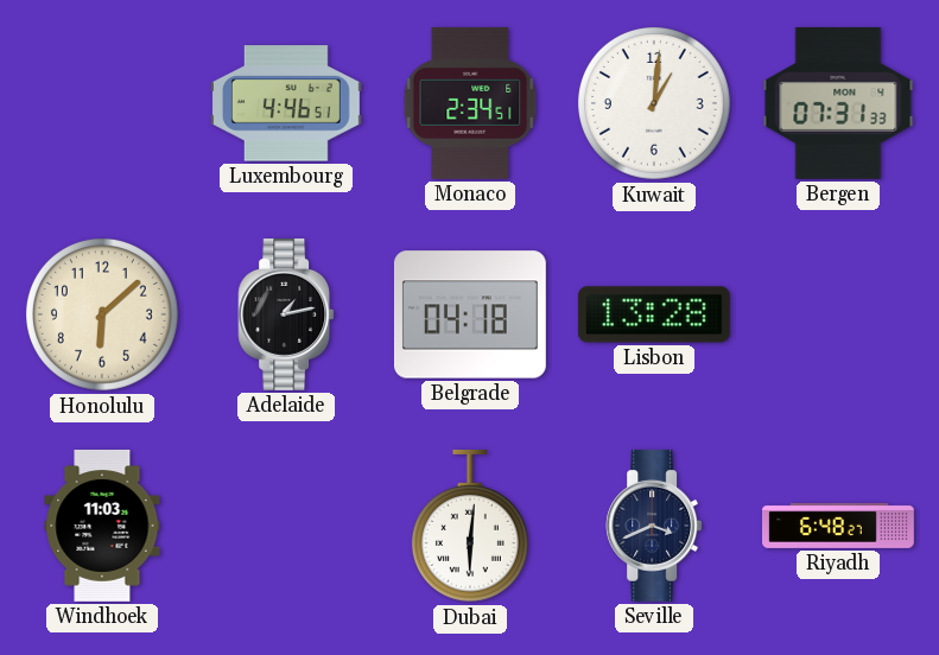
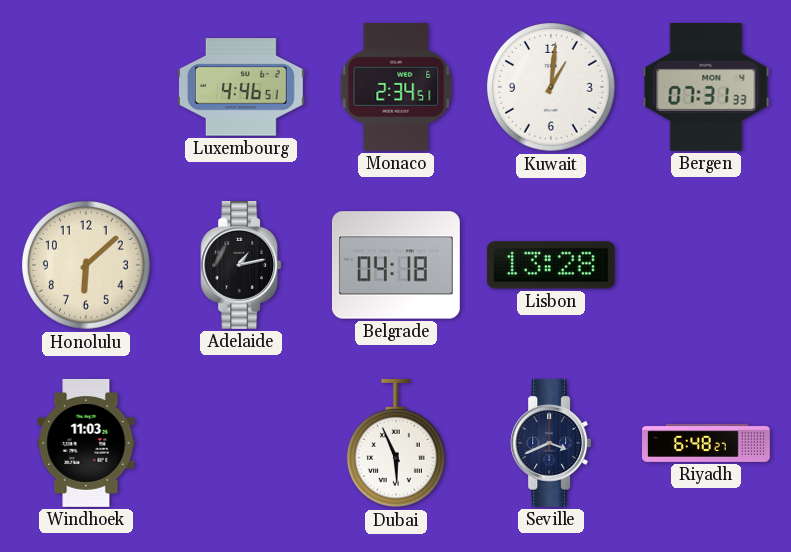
Dubai: 6:01 -> 5:56
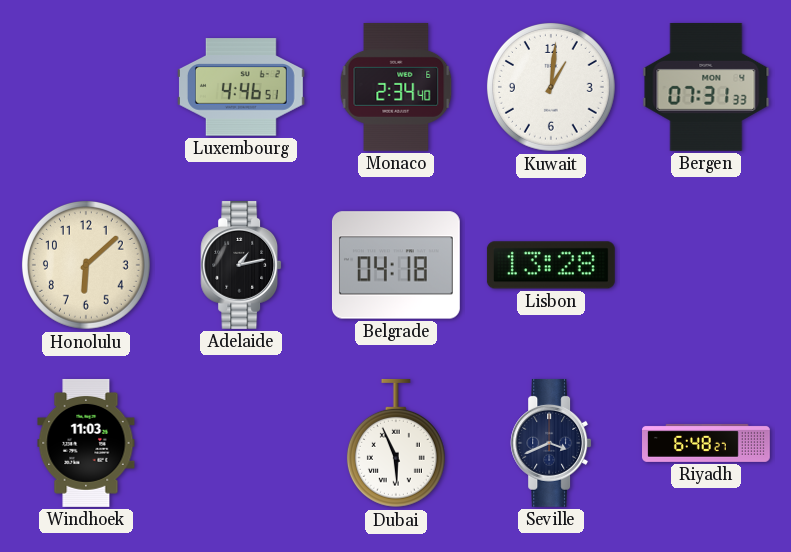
Monaco: 2:34:51 -> 2:34:40
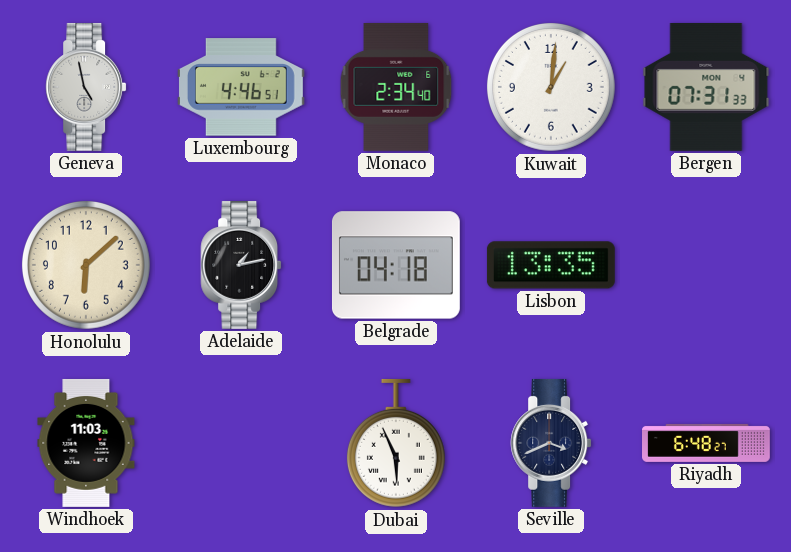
Geneva: none -> 4:58
Lisbon: 13:28 -> 13:35
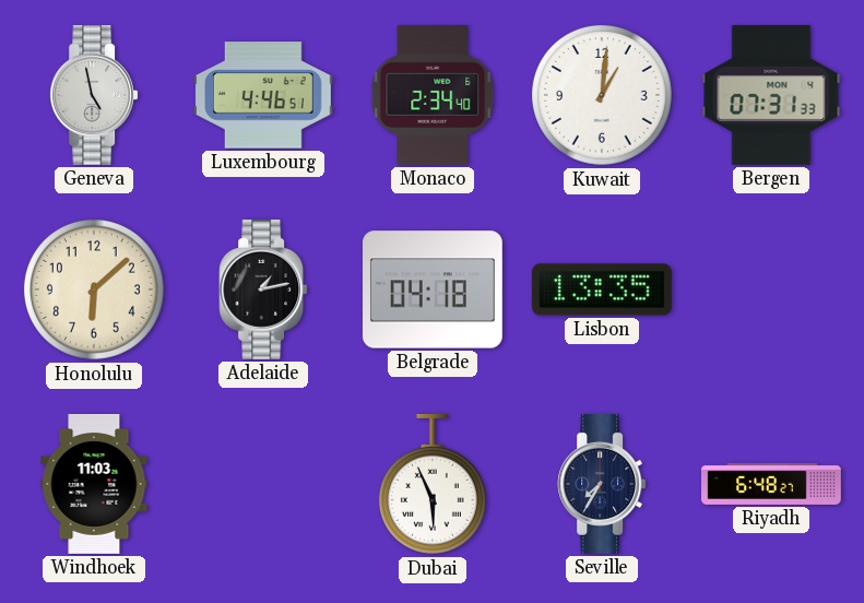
Seville: 3:41 -> 7:35
